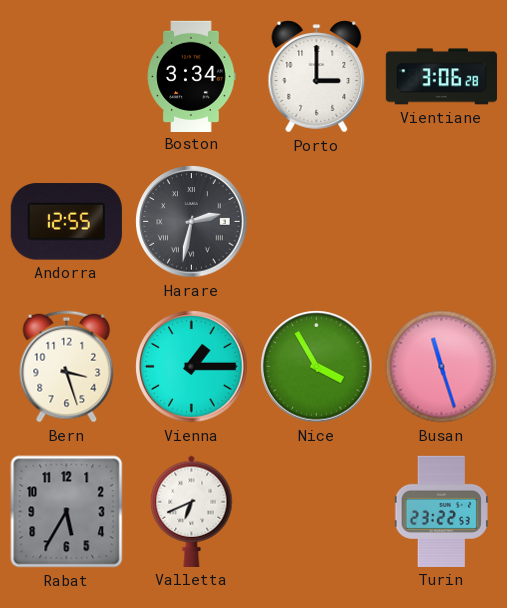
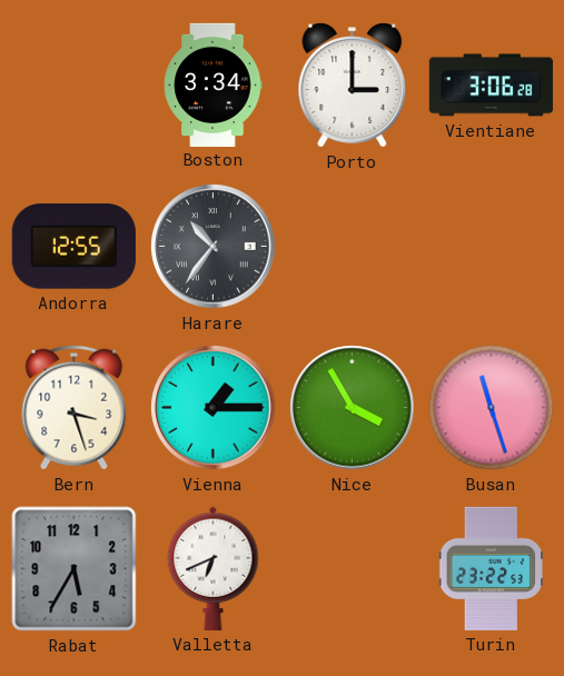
Harare: 2:32 -> 10:36
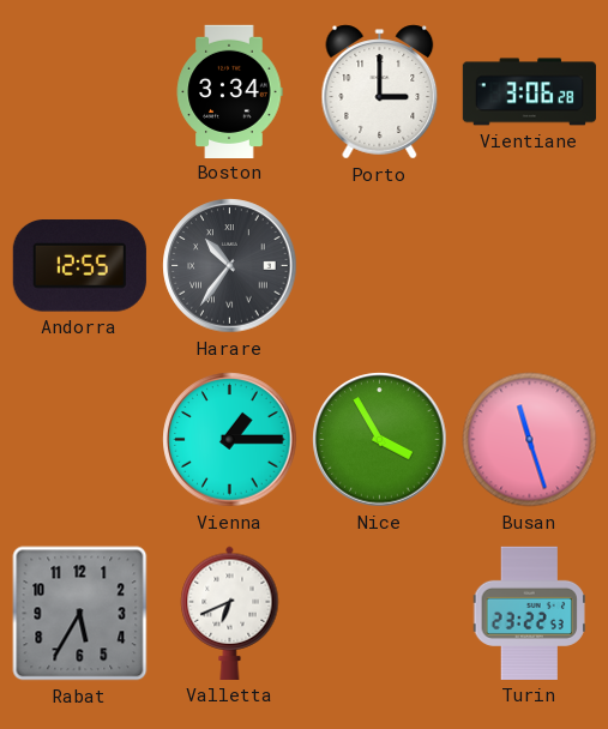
Bern: 3:27 -> none
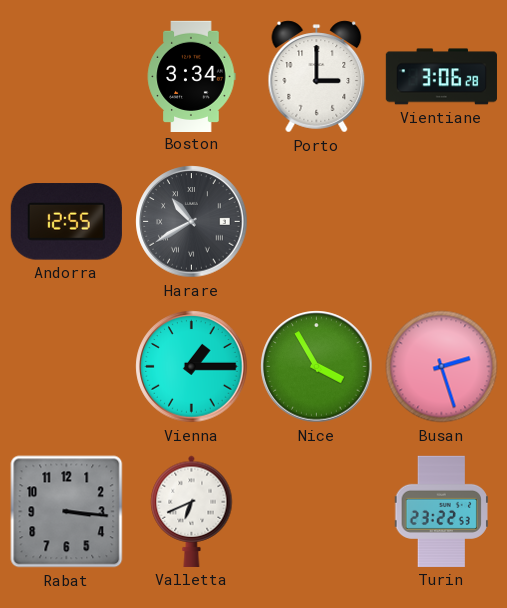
Harare: 10:36 -> 10:40
Busan: 11:27 -> 2:27
Rabat: 5:35 -> 3:16
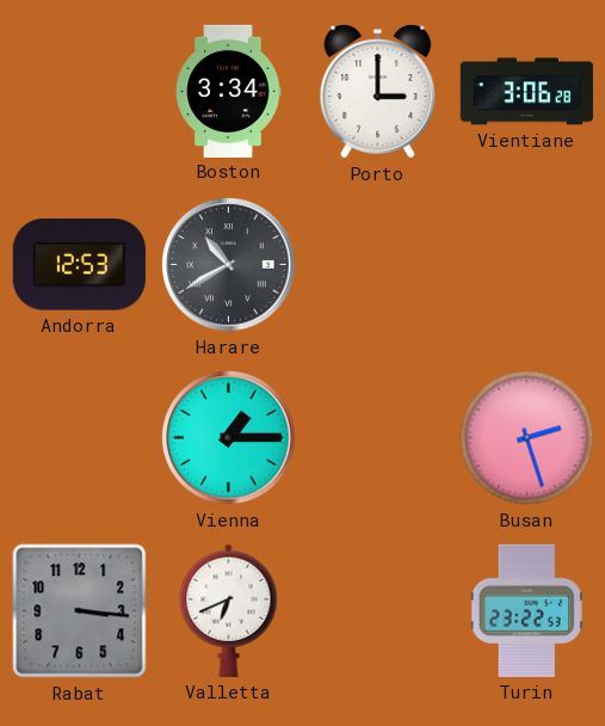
Andorra: 12:55 -> 12:53
Nice: 3:55 -> none
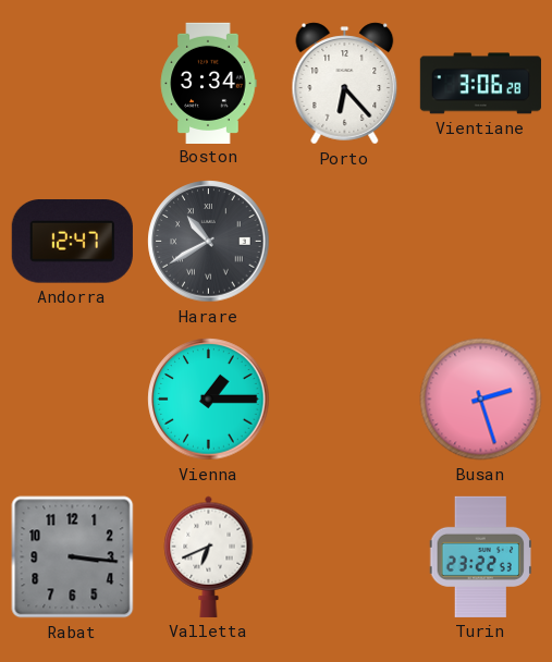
Porto: 3:00 -> 6:23
Andorra: 12:53 -> 12:47
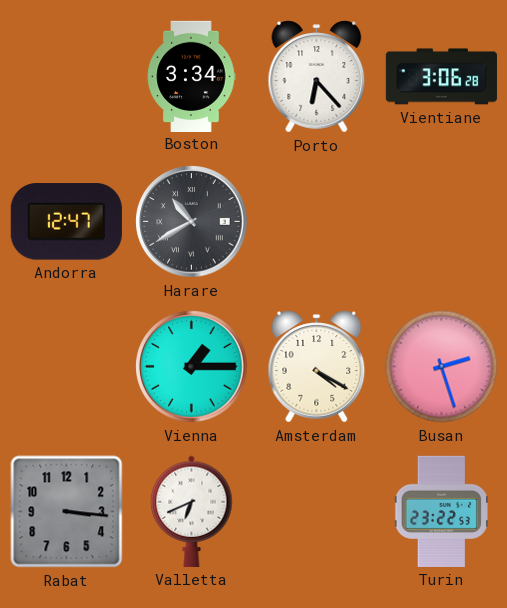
Amsterdam: none -> 4:20
